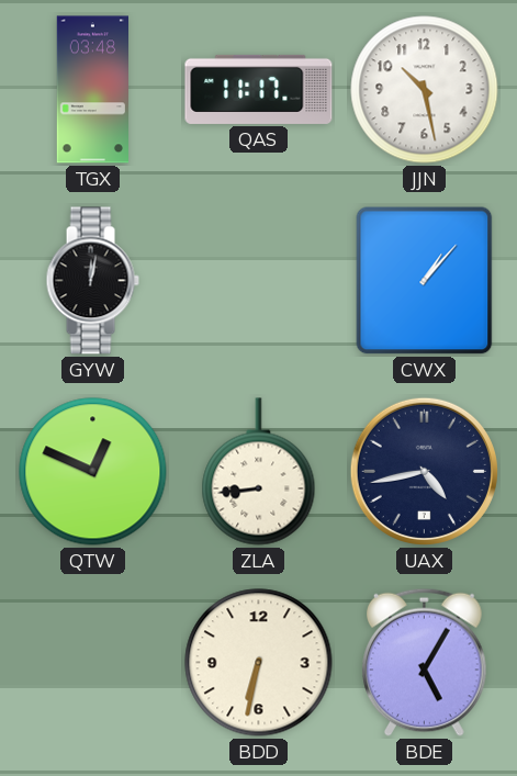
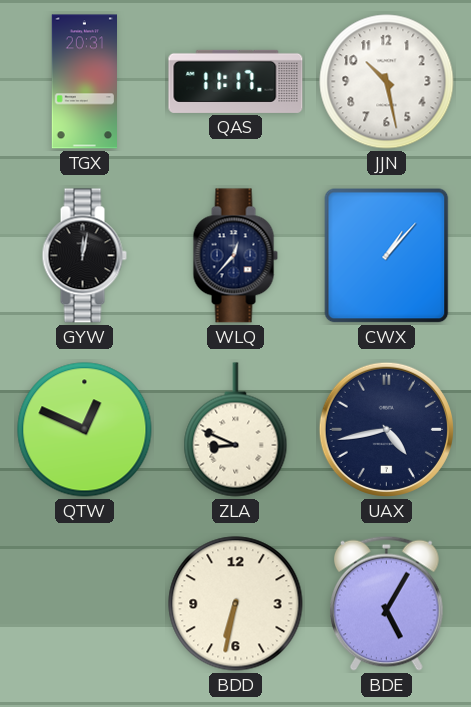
TGX: 03:48 -> 20:31
WLQ: none -> 12:37
ZLA: 8:44 -> 8:49
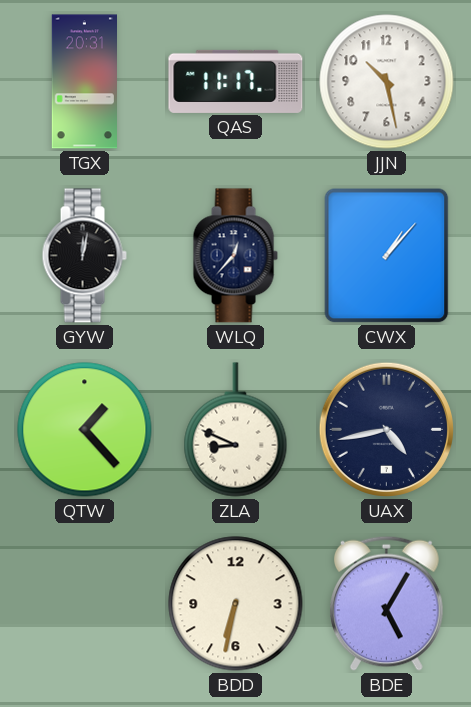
QTW: 12:49 -> 1:23
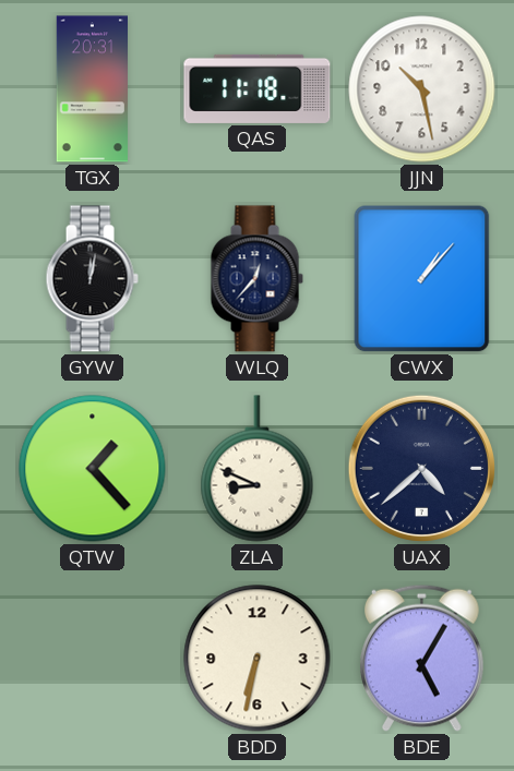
QAS: 11:17 -> 11:18
UAX: 4:43 -> 4:38
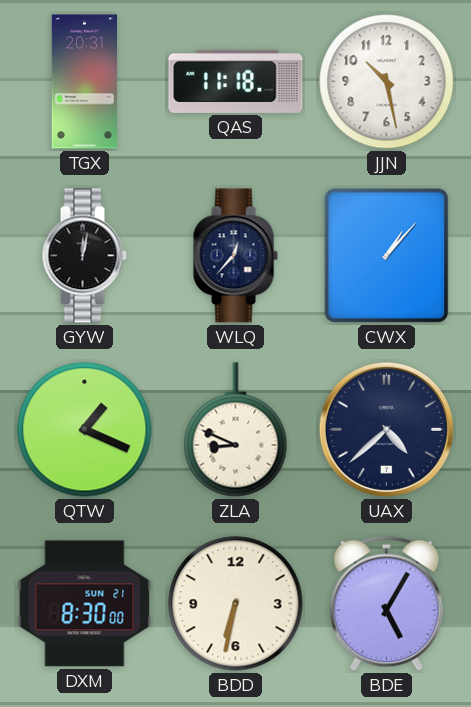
QTW: 1:23 -> 1:19
DXM: none -> 8:30
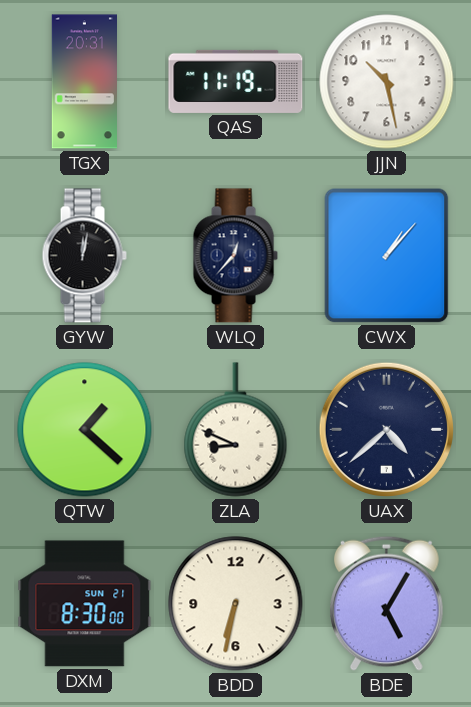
QAS: 11:18 -> 11:19
QTW: 1:19 -> 1:22
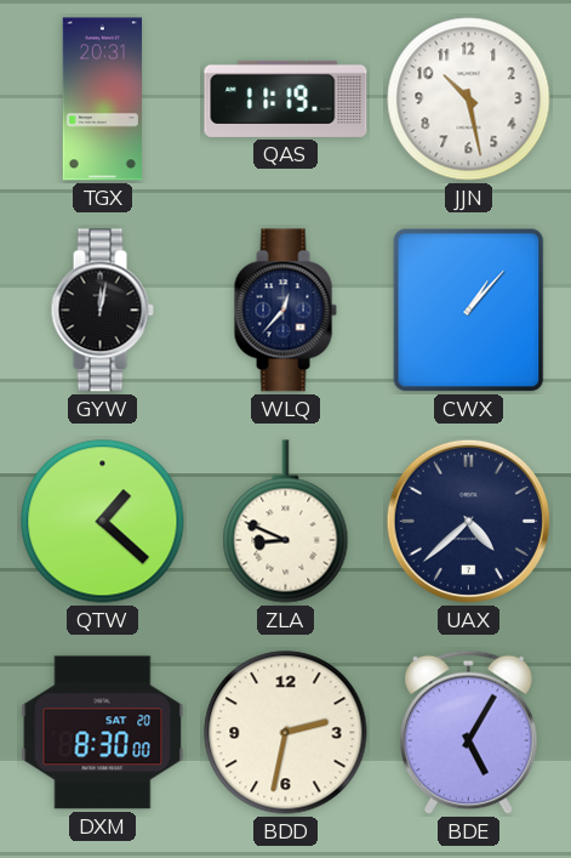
DXM date: SUN 21 -> SAT 20
BDD: 6:32 -> 2:32
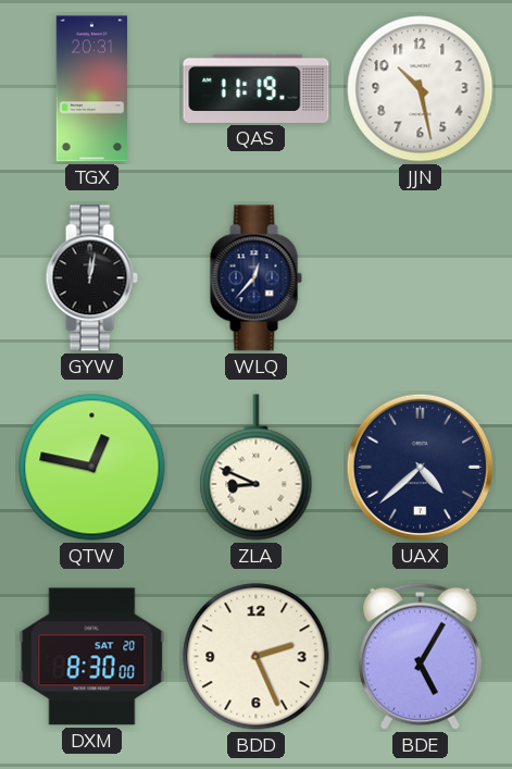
CWX: 1:07 -> none
QTW: 1:22 -> 12:47
BDD: 2:32 -> 2:26
